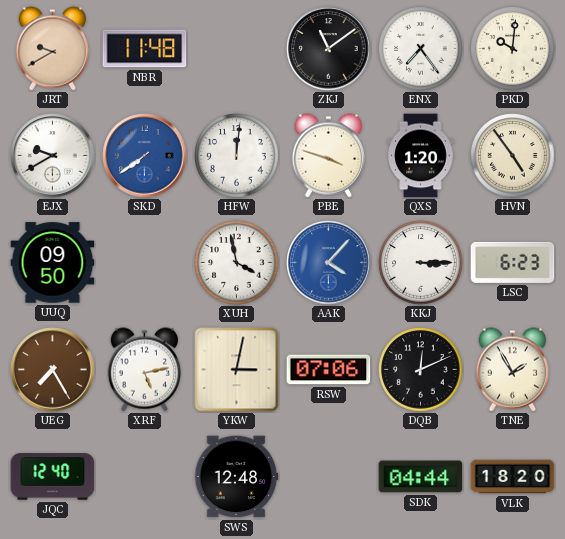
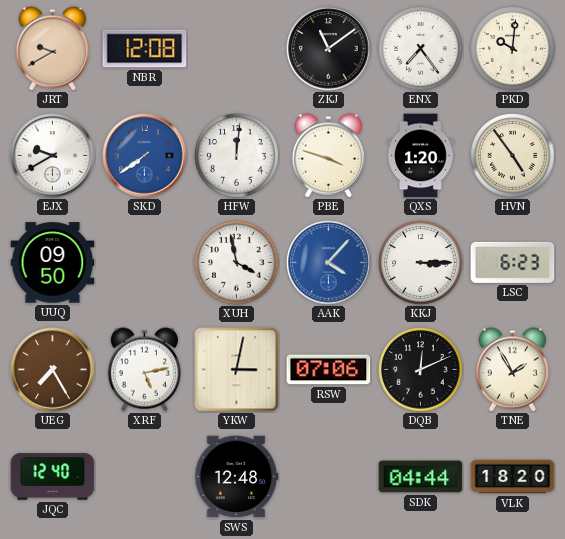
NBR: 11:48 -> 12:08
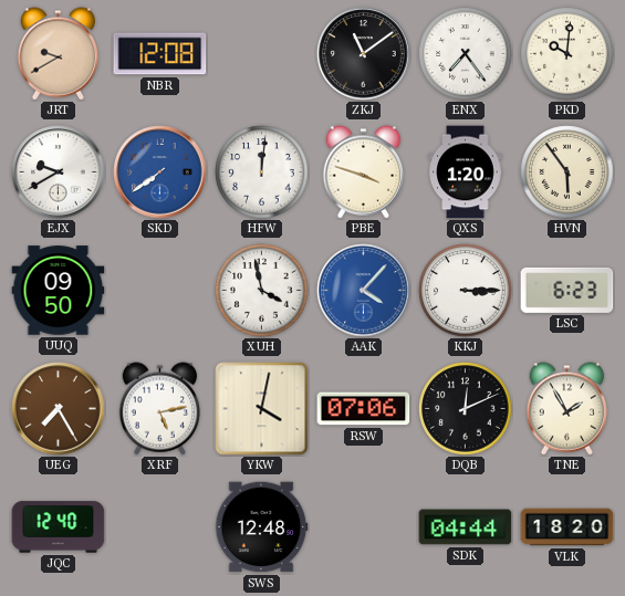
HVN: 4:54 -> 5:54
YKW: 3:02 -> 4:02
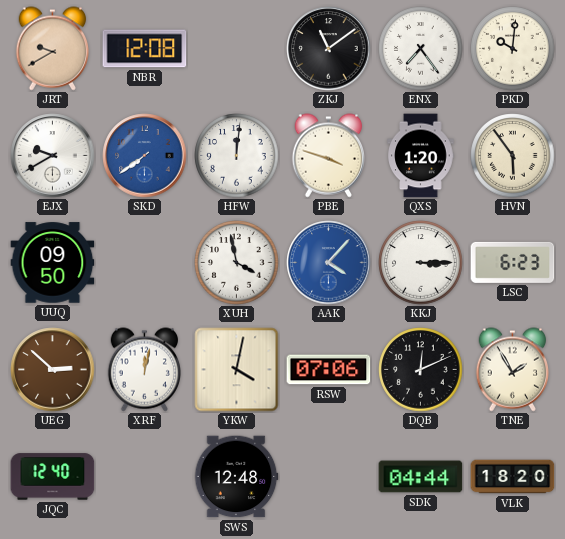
UEG: 7:25 -> 2:52
XRF: 5:13 -> 12:02
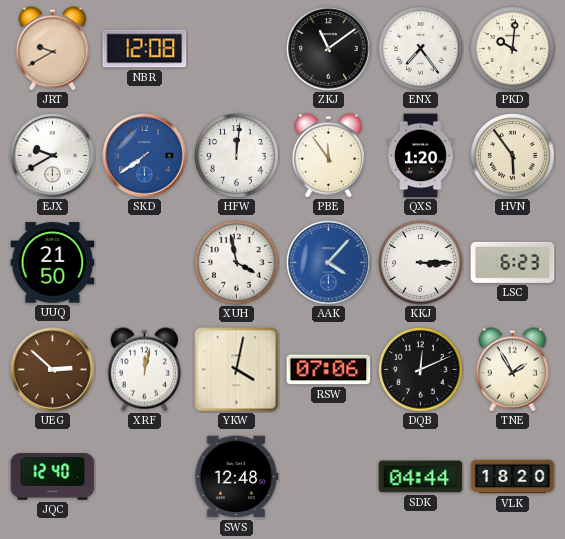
PBE: 3:48 -> 11:54
UUQ: 09:50 -> 21:50
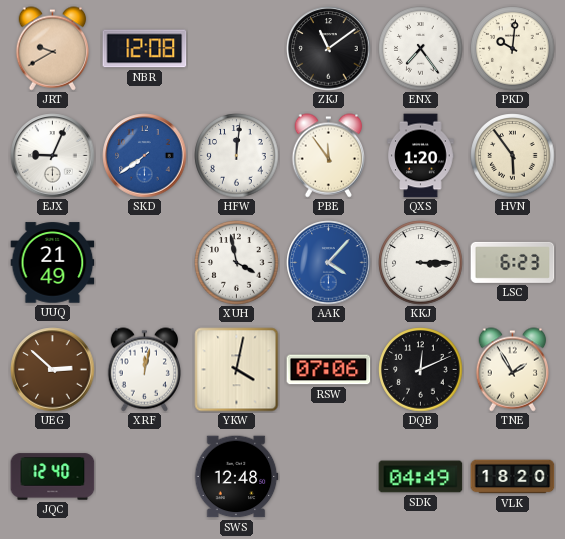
EJX: 9:40 -> 9:04
UUQ: 21:50 -> 21:49
SDK: 04:44 -> 04:49
